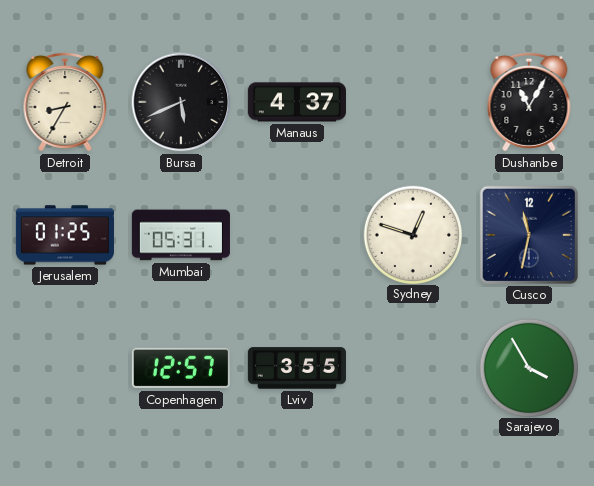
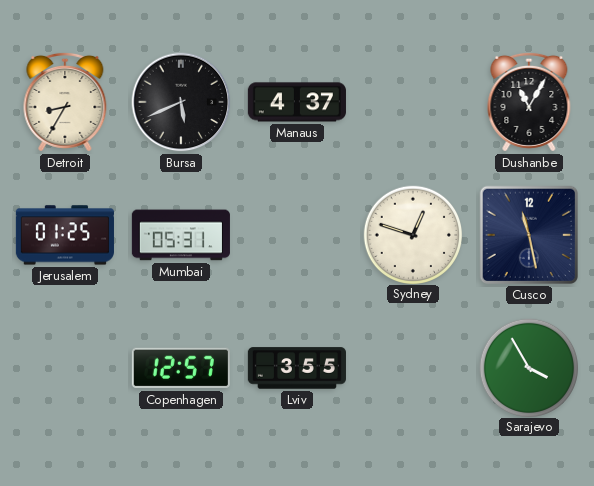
Cusco: 11:32 -> 11:28
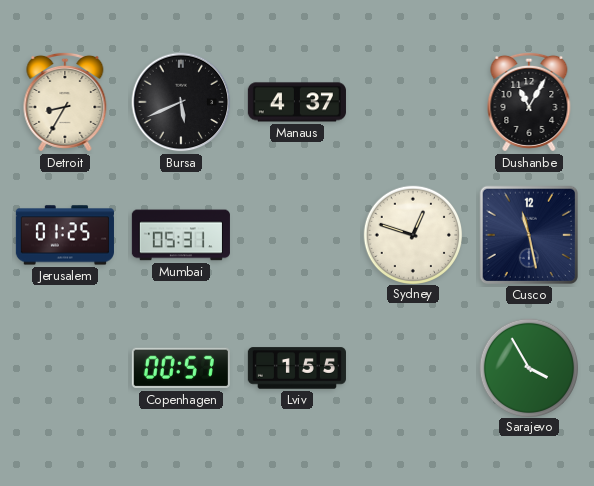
Copenhagen: 12:57 -> 00:57
Lviv: 3:55 -> 1:55
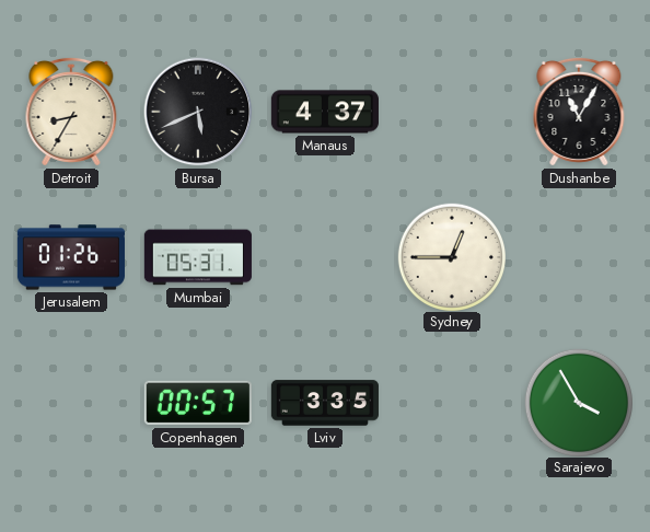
Jerusalem: 01:25 -> 01:26
Sydney: 12:48 -> 12:45
Cusco: 11:28 -> none
Lviv: 1:55 -> 3:35
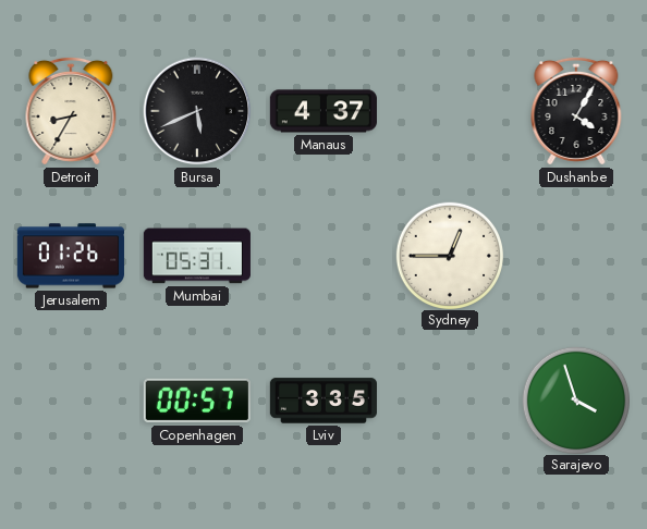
Dushanbe: 11:05 -> 4:05
Sarajevo: 3:55 -> 3:57
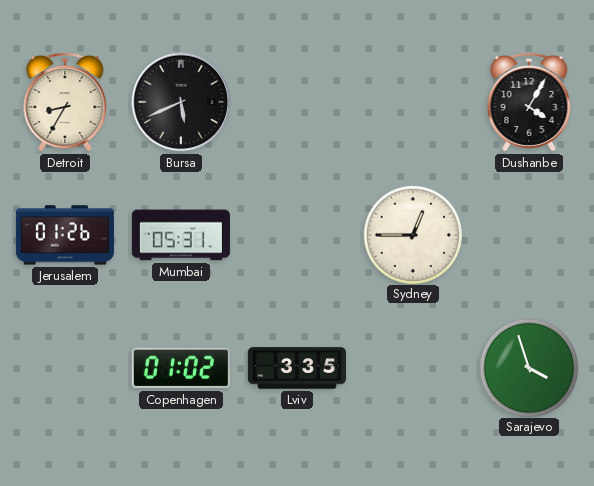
Manaus: 4:37 -> none
Copenhagen: 00:57 -> 01:02
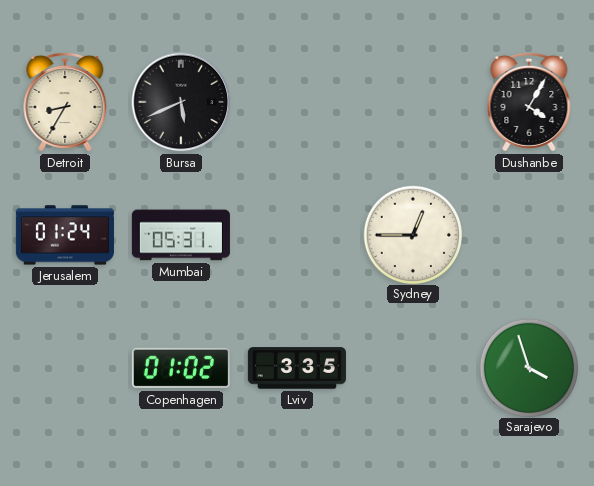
Jerusalem: 01:26 -> 01:24
